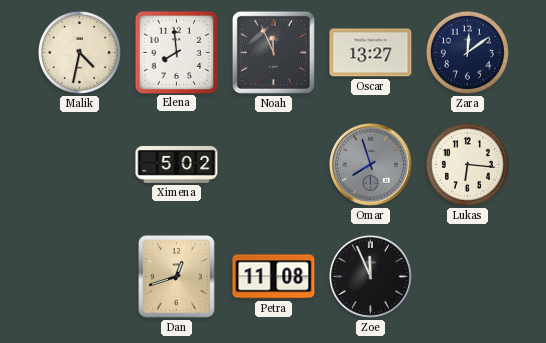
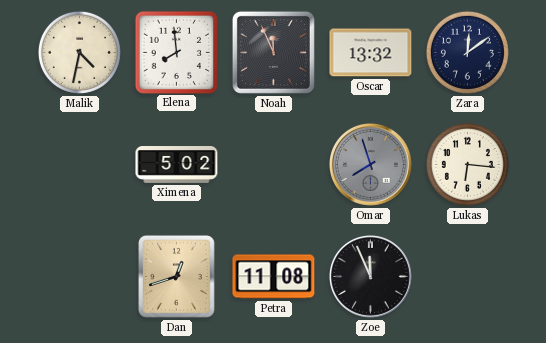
Oscar: 13:27 -> 13:32
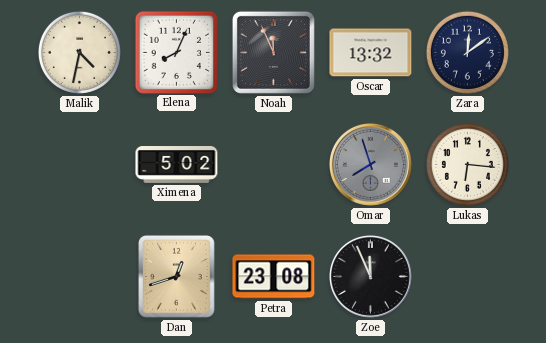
Elena: 7:59 -> 8:04
Petra: 11:08 -> 23:08
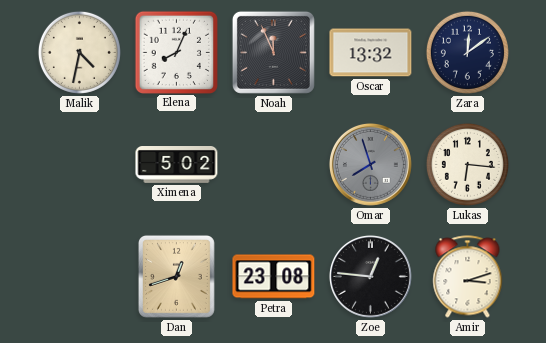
Zoe: 11:56 -> 12:46
Amir: none -> 3:12
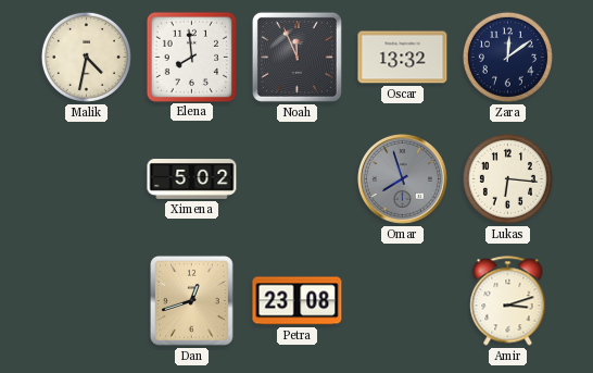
Elena: 8:04 -> 7:59
Zoe: 12:46 -> none
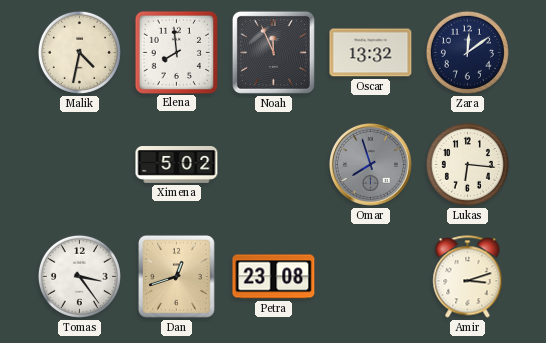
Tomas: none -> 3:24
